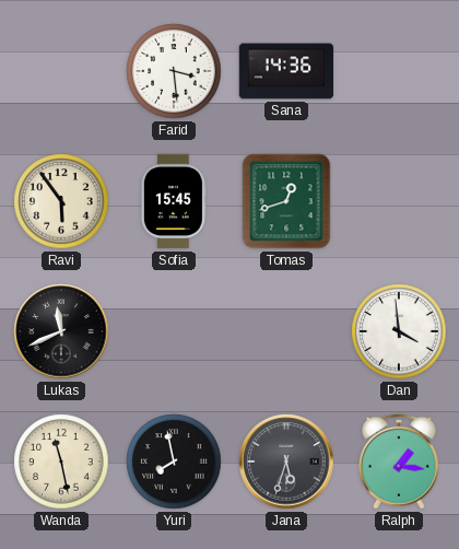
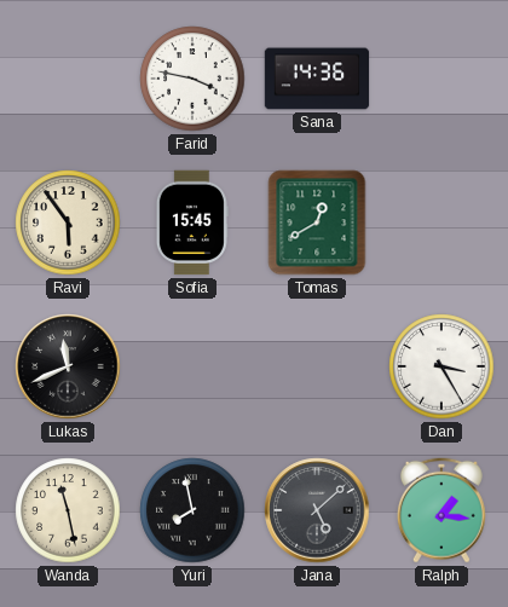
Farid: 3:29 -> 3:47
Tomas: 12:42 -> 12:40
Dan: 3:59 -> 3:25
Jana: 5:33 -> 5:08
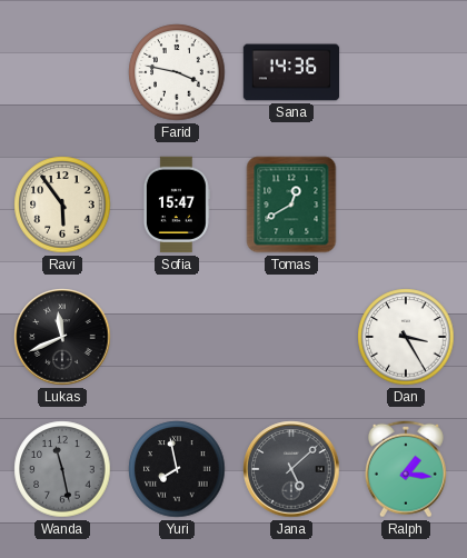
Sofia: 15:45 -> 15:47
Wanda dial: cream -> grey
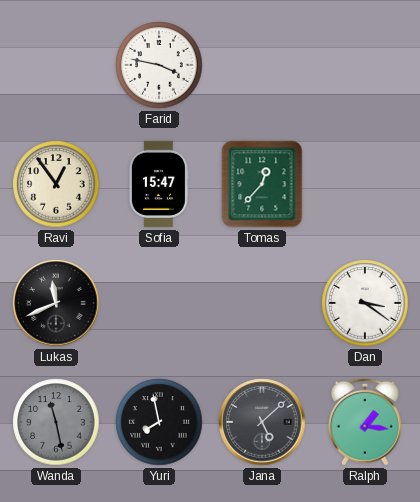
Sana: 14:36 -> none
Ravi: 5:54 -> 12:54
Tomas: 12:40 -> 12:37
Dan: 3:25 -> 3:21
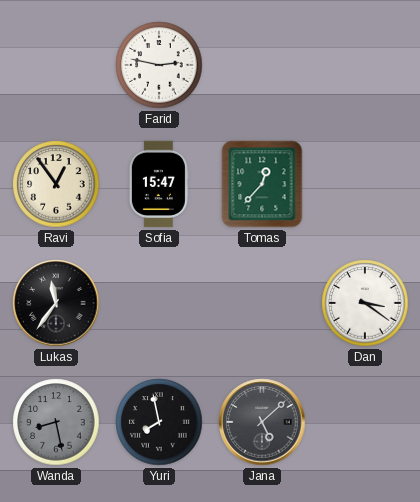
Farid: 3:47 -> 2:47
Lukas: 11:41 -> 11:36
Wanda: 11:28 -> 8:28
Ralph: 1:16 -> none
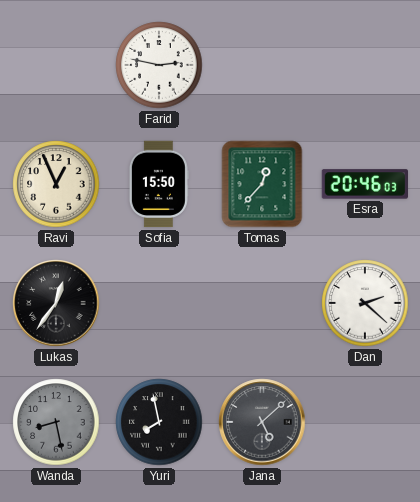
Ravi: 12:54 -> 12:56
Sofia: 15:47 -> 15:50
Esra: none -> 20:46
Lukas: 11:36 -> 12:36
Dan: 3:21 -> 2:22
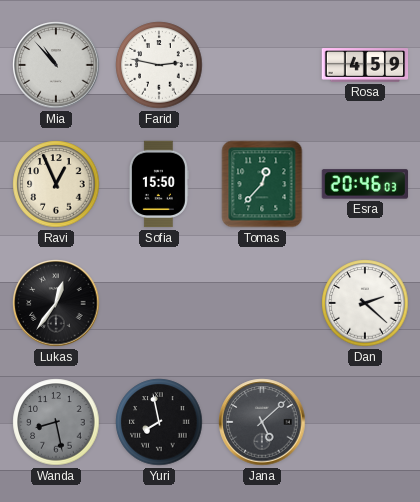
Mia: none -> 10:53
Rosa: none -> 4:59
